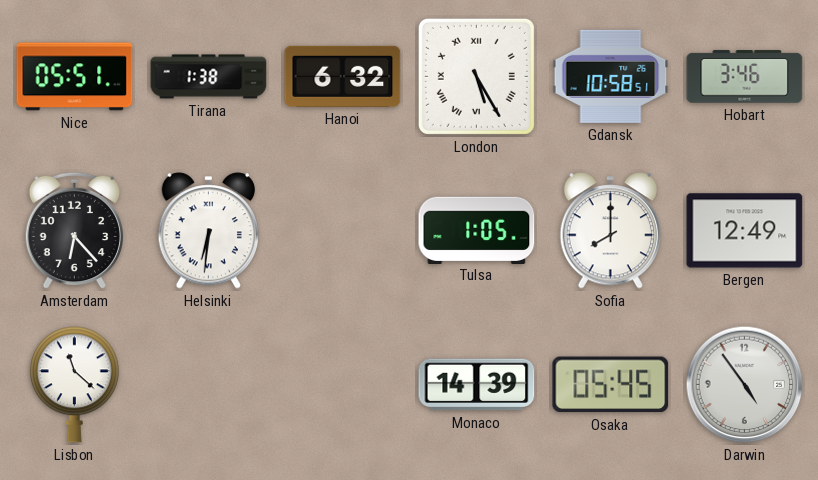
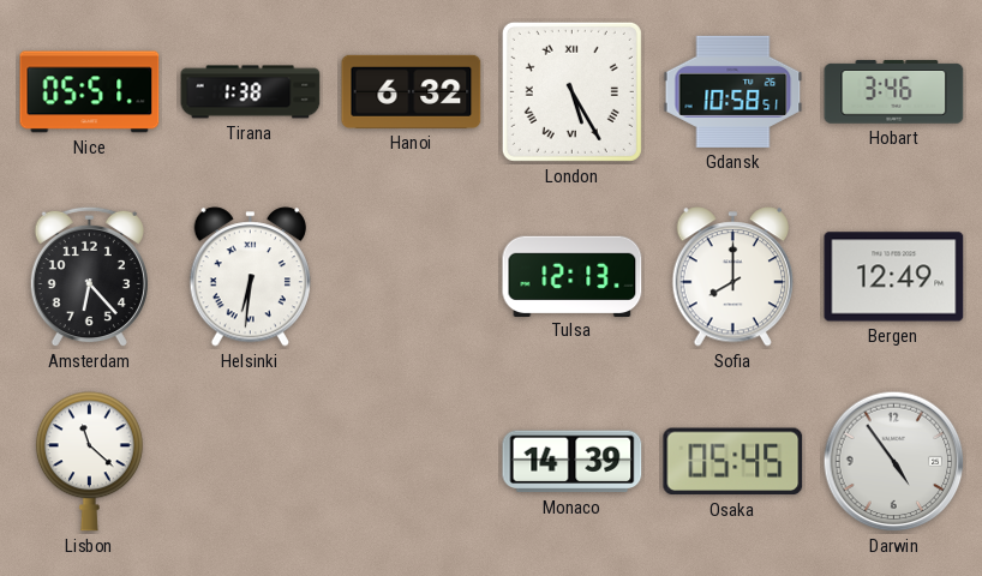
Tulsa: 1:05 -> 12:13
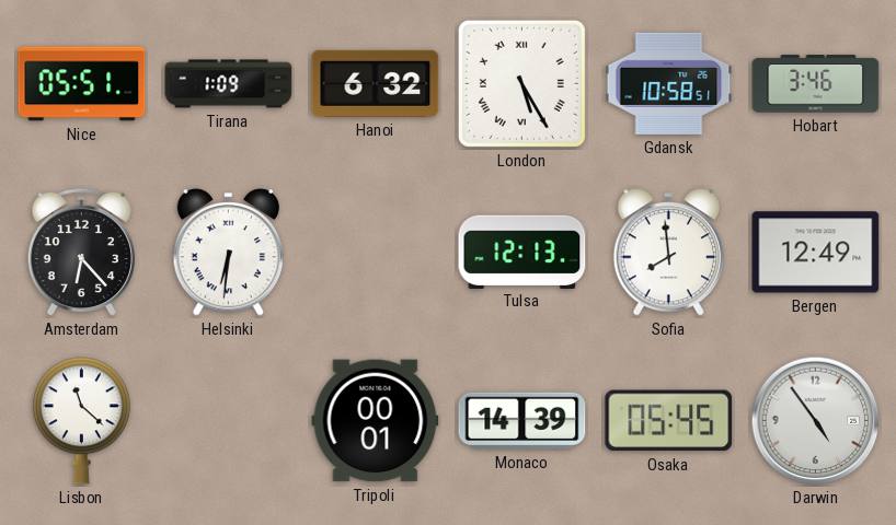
Tirana: 1:38 -> 1:09
Sofia: 8:00 -> 7:59
Tripoli: none -> 00:01
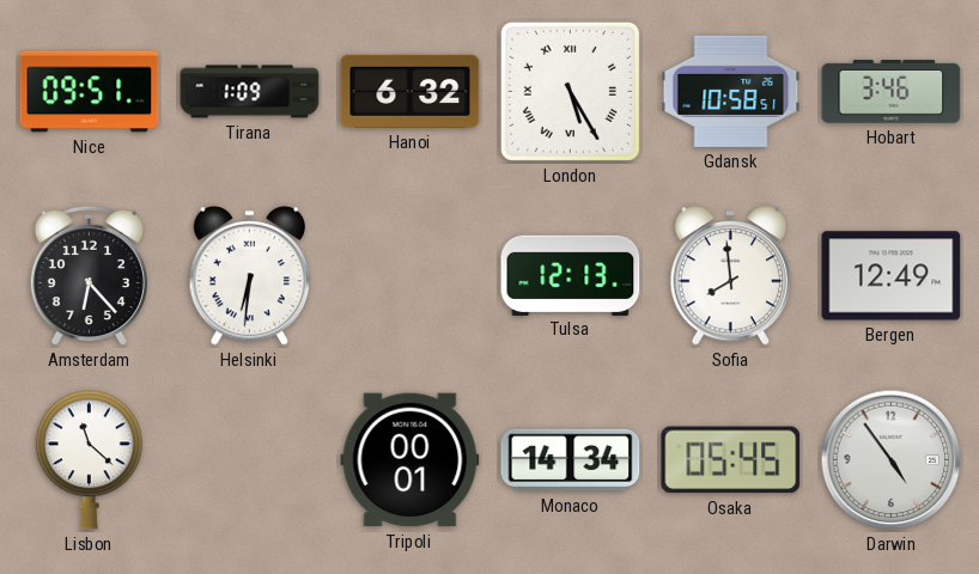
Nice: 05:51 -> 09:51
Monaco: 14:39 -> 14:34
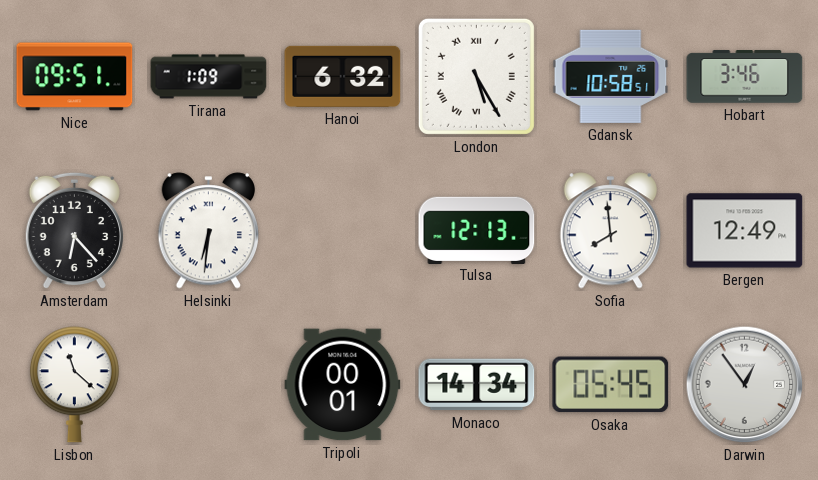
Darwin: 4:54 -> 12:54
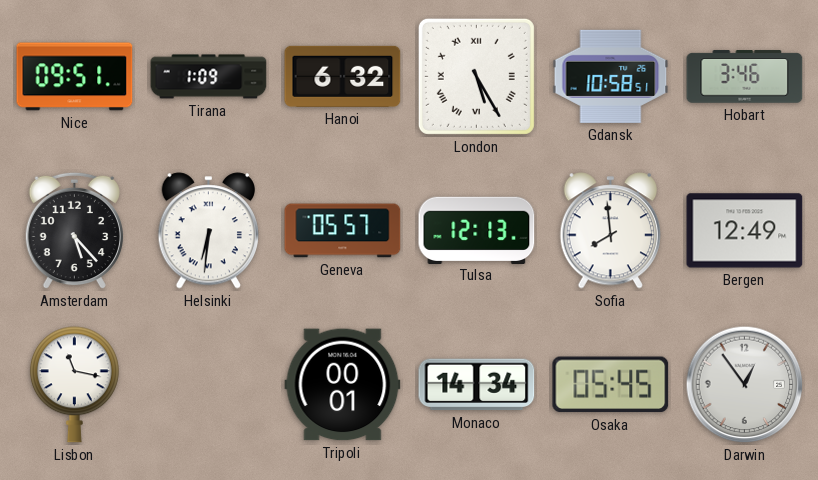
Amsterdam: 6:23 -> 5:23
Geneva: none -> 05:57
Lisbon: 11:22 -> 11:17
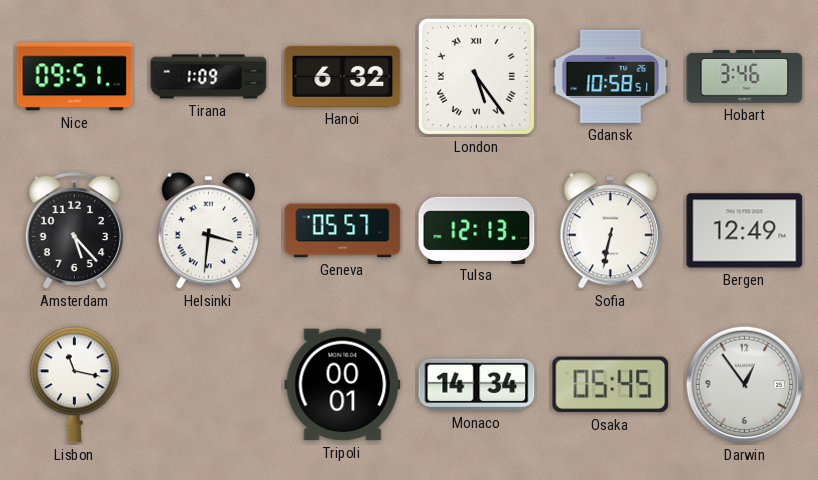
London: 5:25 -> 5:24
Helsinki: 6:31 -> 3:31
Sofia: 7:59 -> 6:32
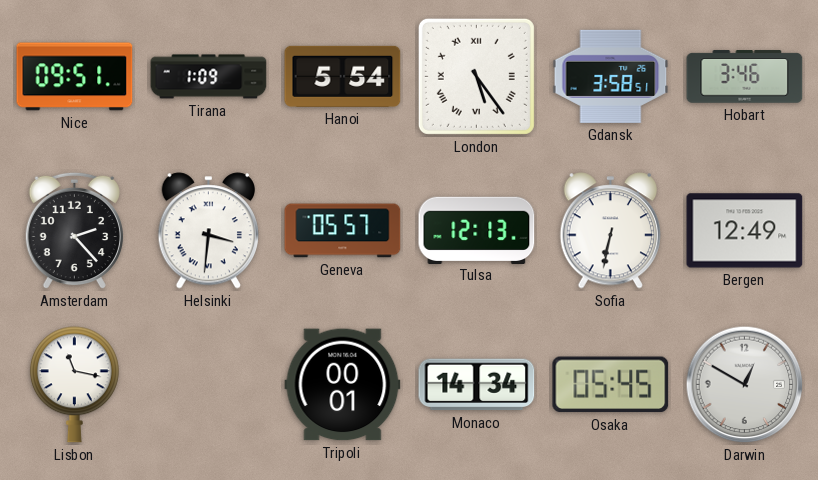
Hanoi: 6:32 -> 5:54
Gdansk: 10:58 -> 3:58
Amsterdam: 5:23 -> 2:23
Darwin: 12:54 -> 12:50
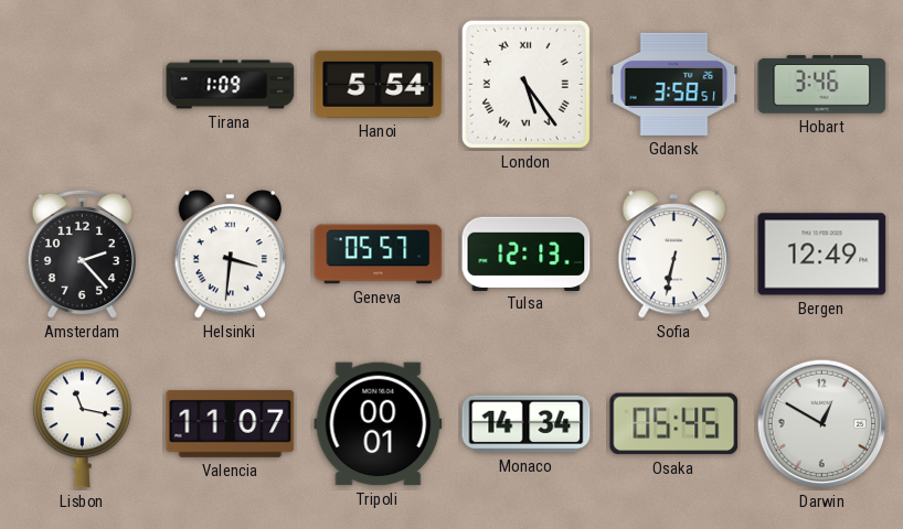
Nice: 09:51 -> none
Valencia: none -> 11:07
